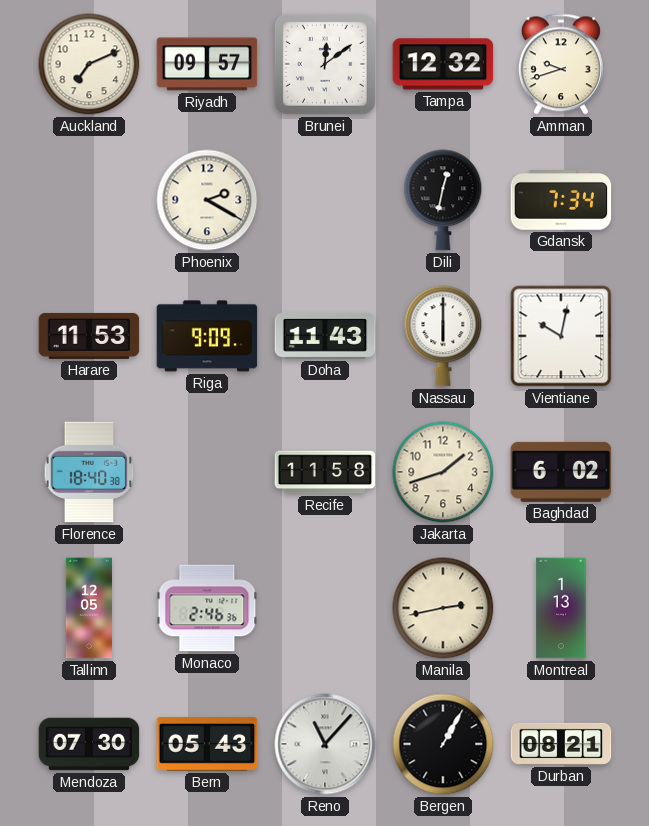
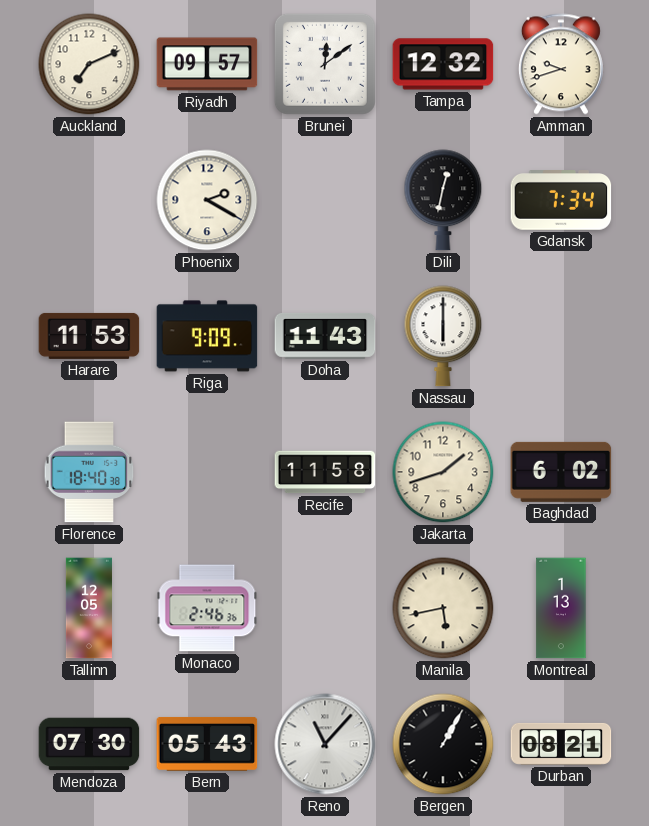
Vientiane: 10:02 -> none
Manila: 2:43 -> 5:43
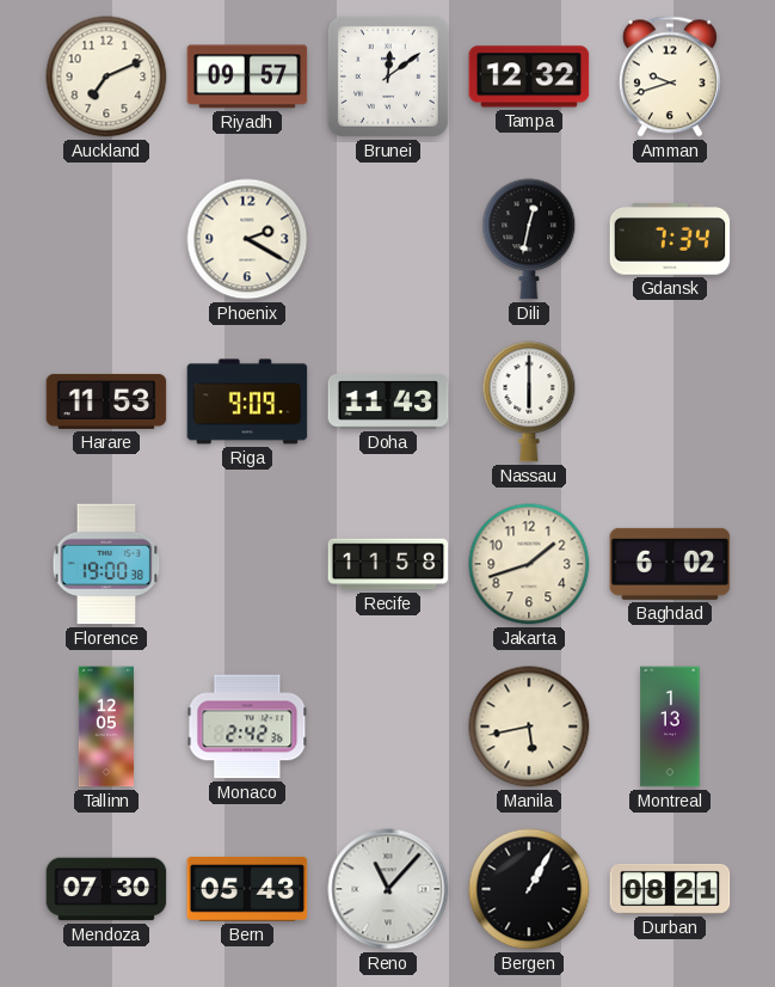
Florence: 18:40 -> 19:00
Monaco: 2:46 -> 2:42
